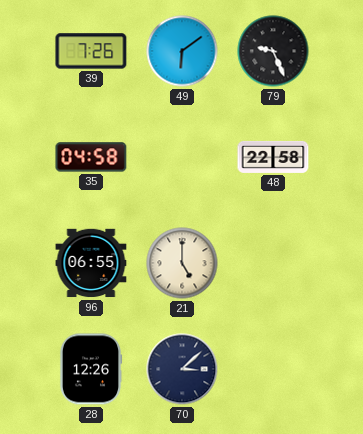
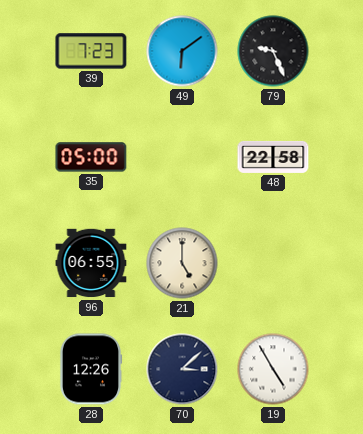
39: 7:26 -> 7:23
35: 04:58 -> 05:00
19: none -> 4:55
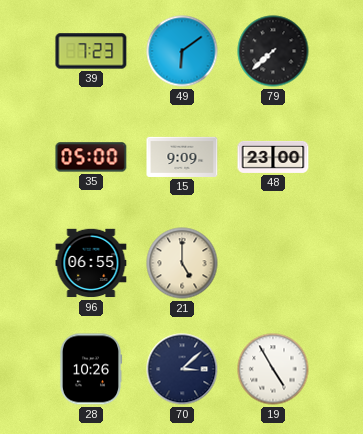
79: 9:26 -> 7:38
15: none -> 9:09
48: 22:58 -> 23:00
28: 12:26 -> 10:26
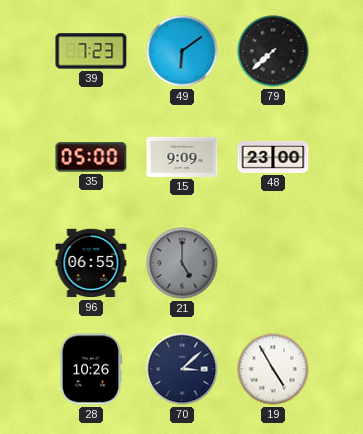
21 dial: cream -> grey
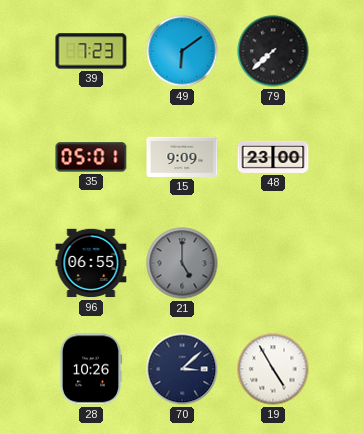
35: 05:00 -> 05:01
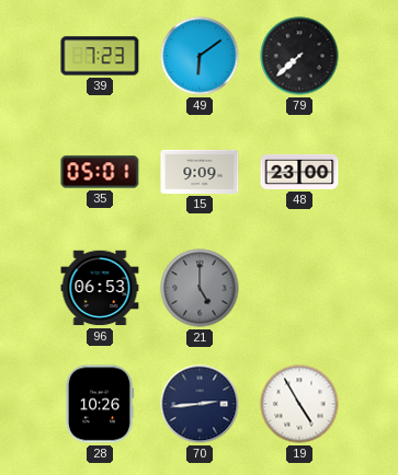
96: 06:55 -> 06:53
70: 3:08 -> 2:44
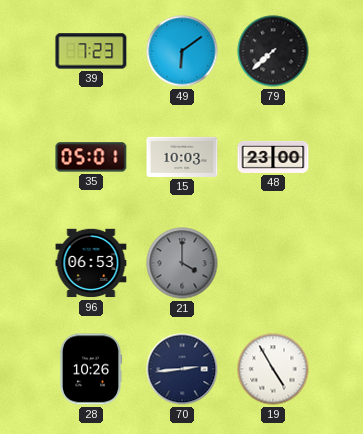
15: 9:09 -> 10:03
21: 5:00 -> 4:00
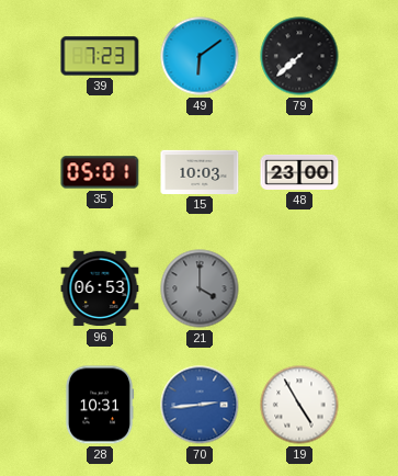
28: 10:26 -> 10:31
70 dial: navy -> blue
